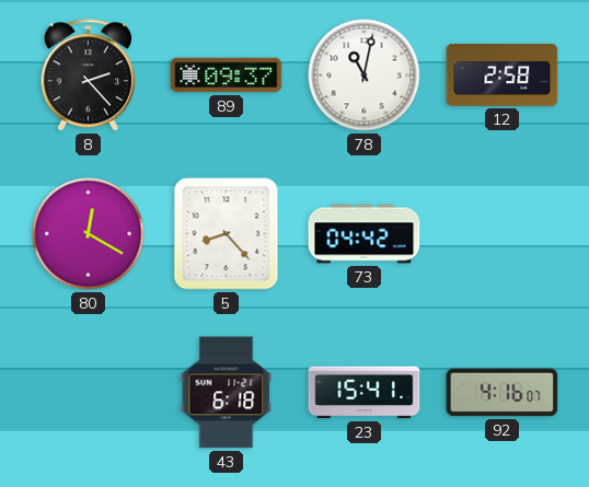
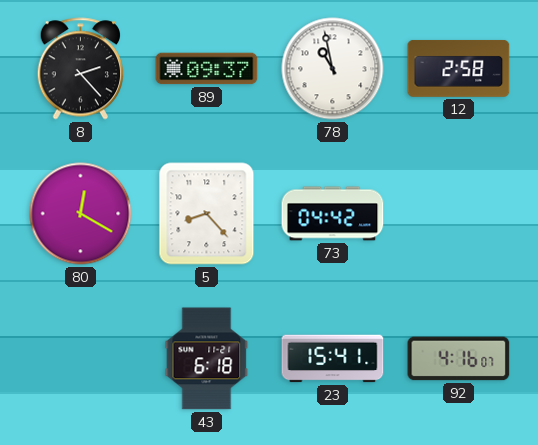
78: 11:02 -> 10:58
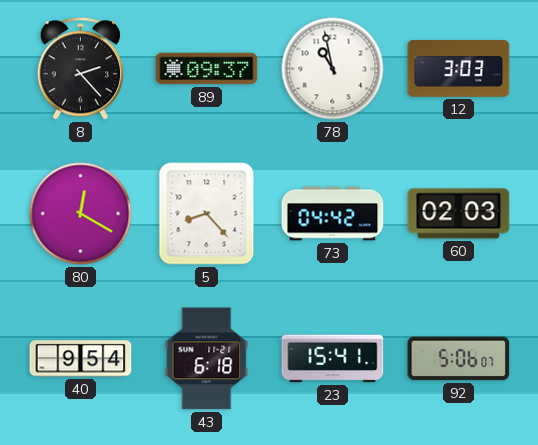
12: 2:58 -> 3:03
60: none -> 02:03
40: none -> 9:54
92: 4:16 -> 5:06
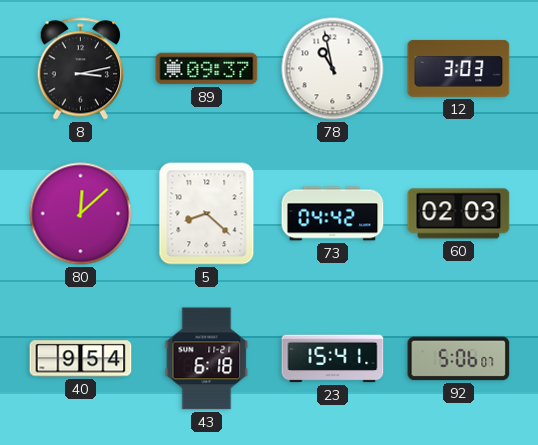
8: 2:23 -> 3:13
80: 12:20 -> 12:08
5: 8:23 -> 8:22
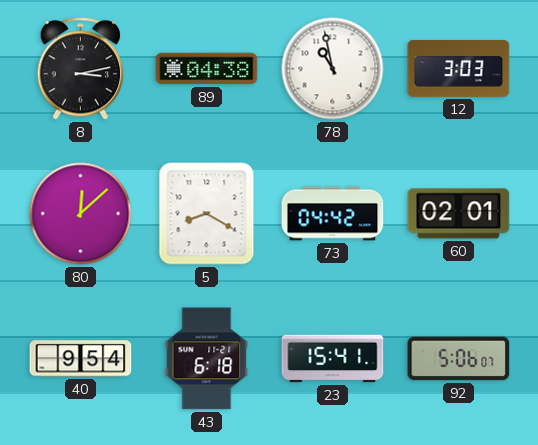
89: 09:37 -> 04:38
5: 8:22 -> 8:20
60: 02:03 -> 02:01
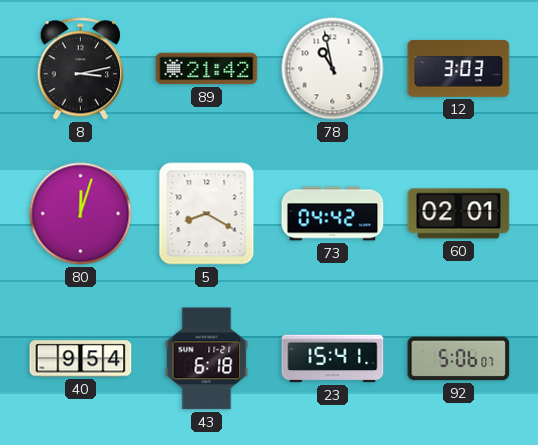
89: 04:38 -> 21:42
80: 12:08 -> 12:03
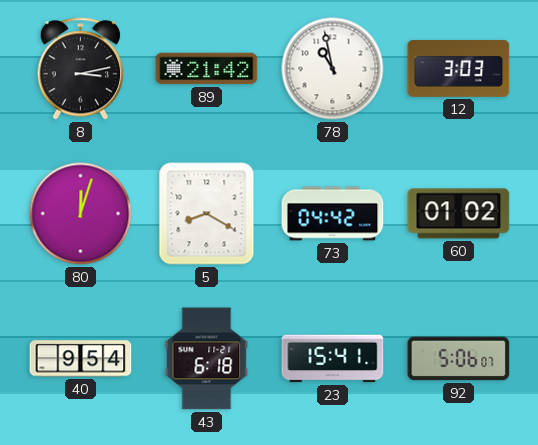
60: 02:01 -> 01:02
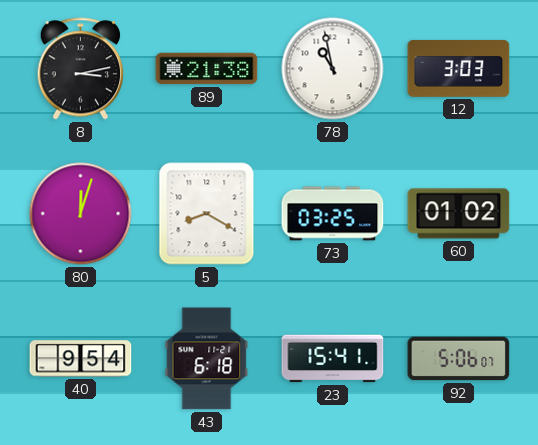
89: 21:42 -> 21:38
73: 04:42 -> 03:25
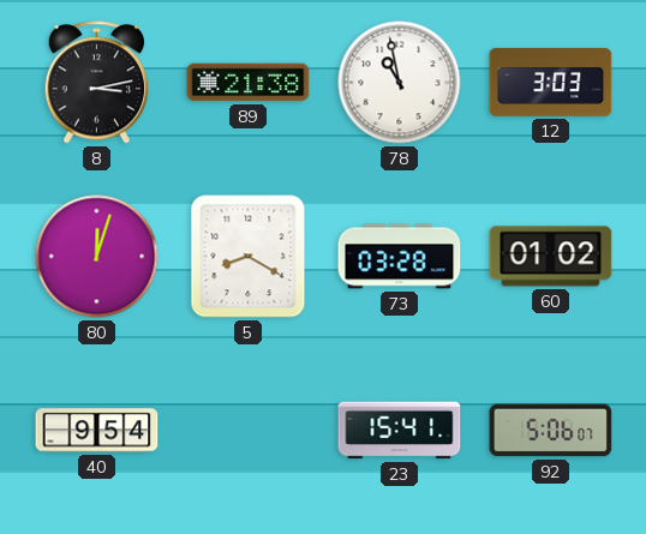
73: 03:25 -> 03:28
43: 6:18 -> none
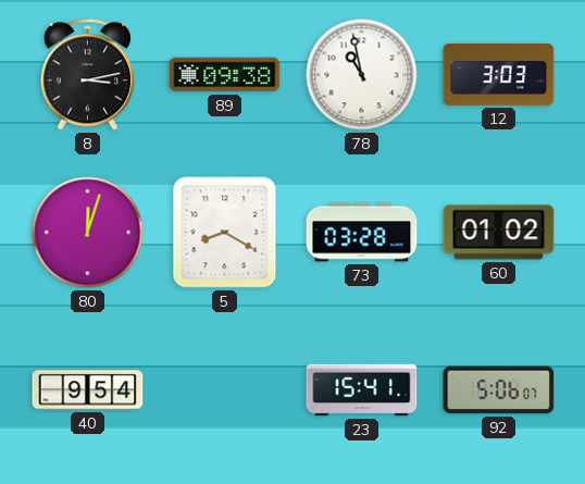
89: 21:38 -> 09:38
